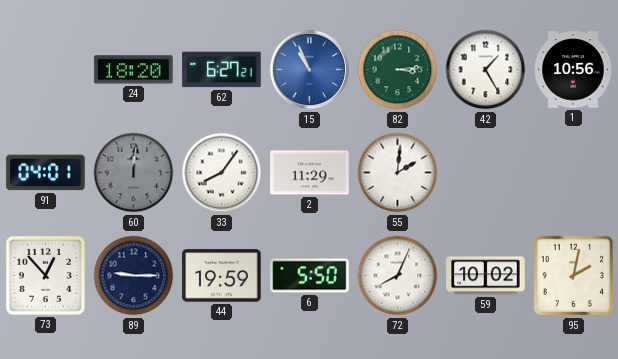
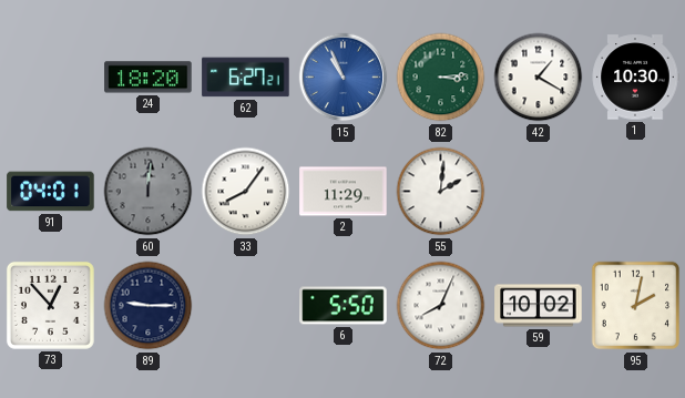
42: 1:25 -> 1:20
1: 10:56 -> 10:30
44: 19:59 -> none
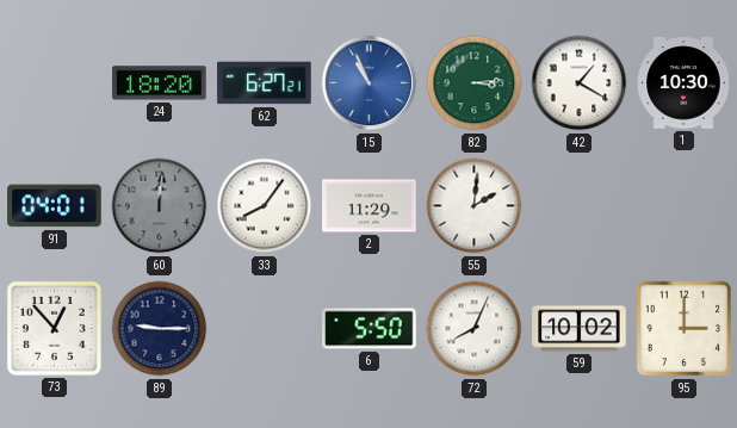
95: 2:02 -> 3:00
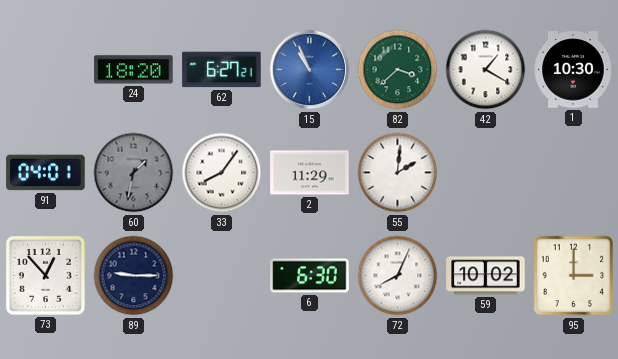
82: 3:14 -> 3:38
60: 12:01 -> 1:32
6: 5:50 -> 6:30
